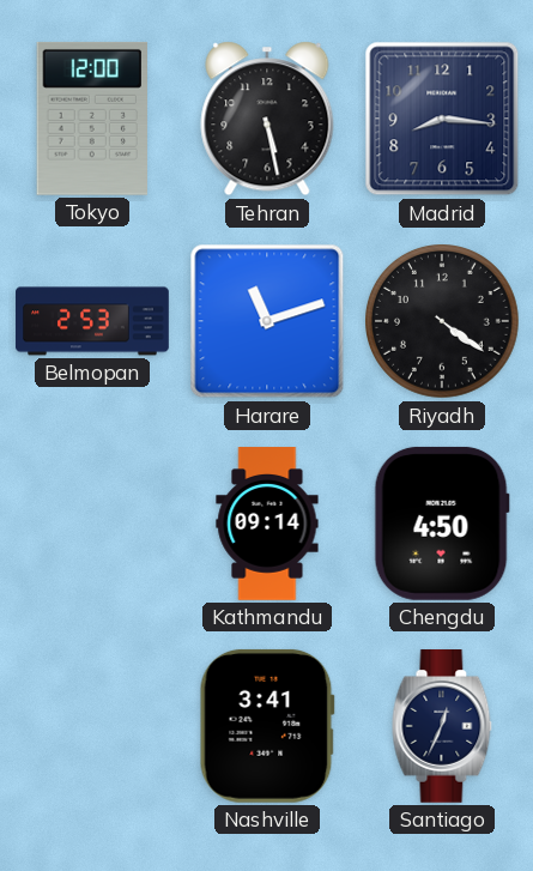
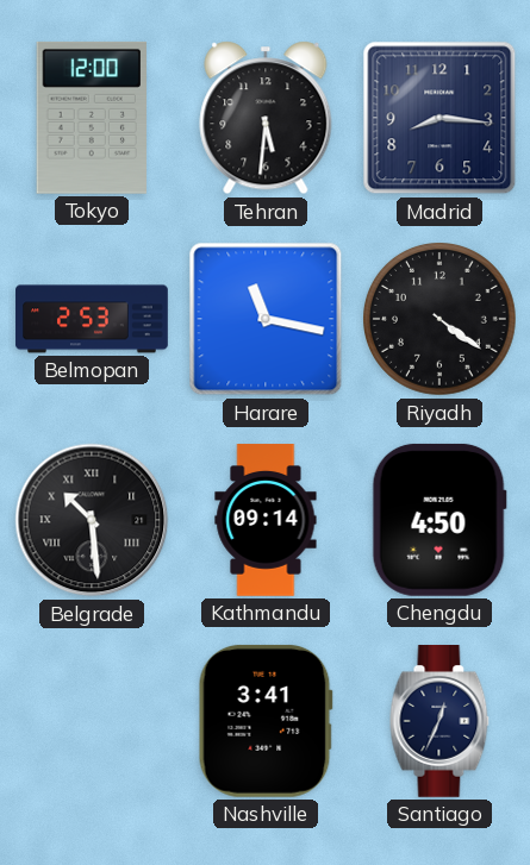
Tehran: 5:28 -> 5:31
Harare: 11:12 -> 11:17
Belgrade: none -> 10:29
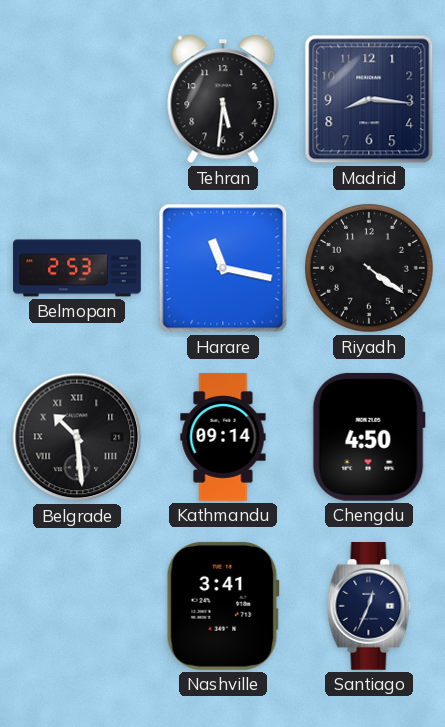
Tokyo: 12:00 -> none
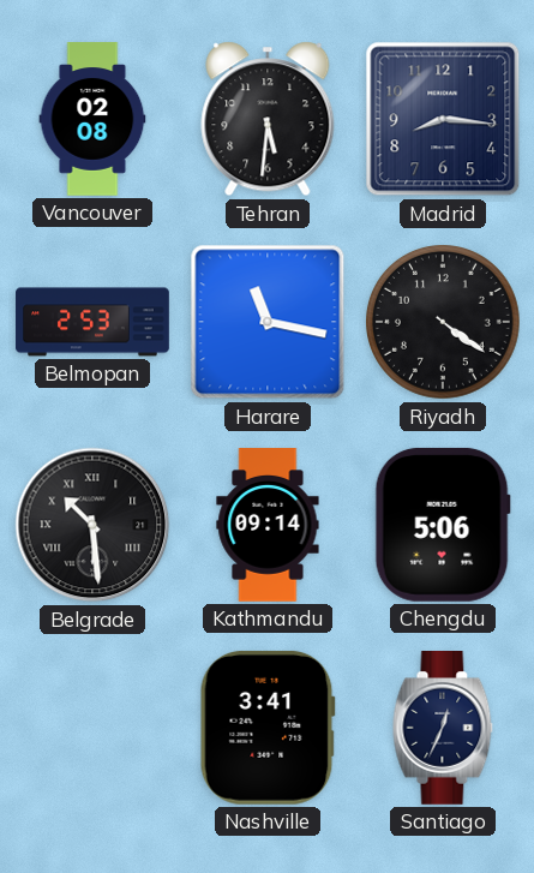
Vancouver: none -> 02:08
Chengdu: 4:50 -> 5:06
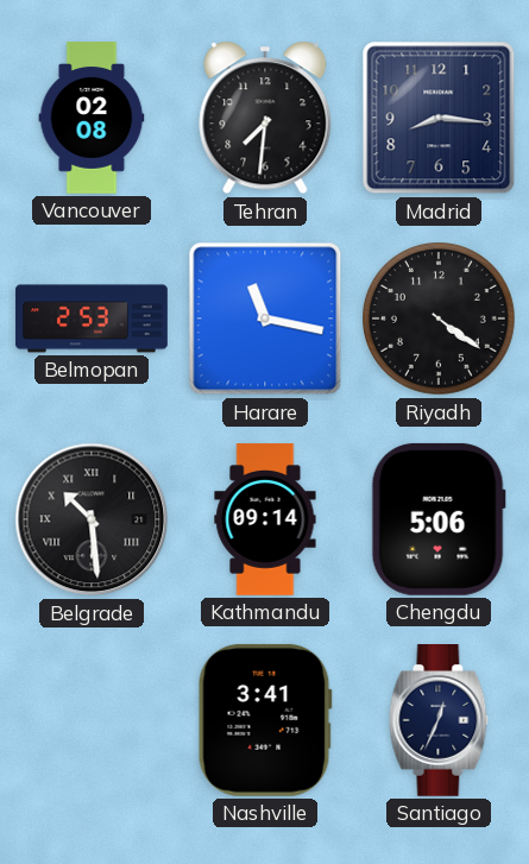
Tehran: 5:31 -> 7:31
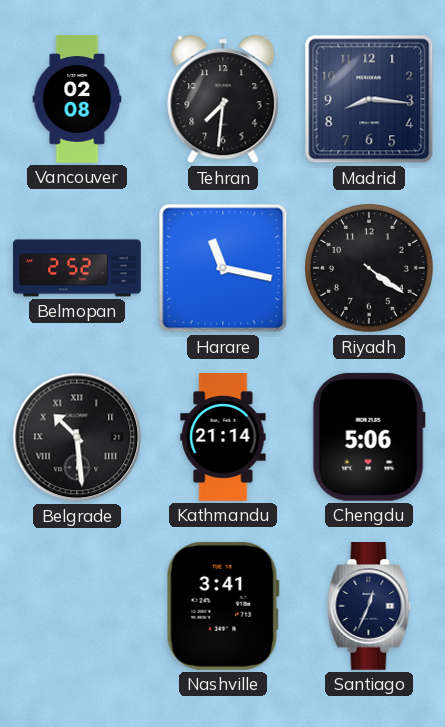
Belmopan: 2:53 -> 2:52
Kathmandu: 09:14 -> 21:14
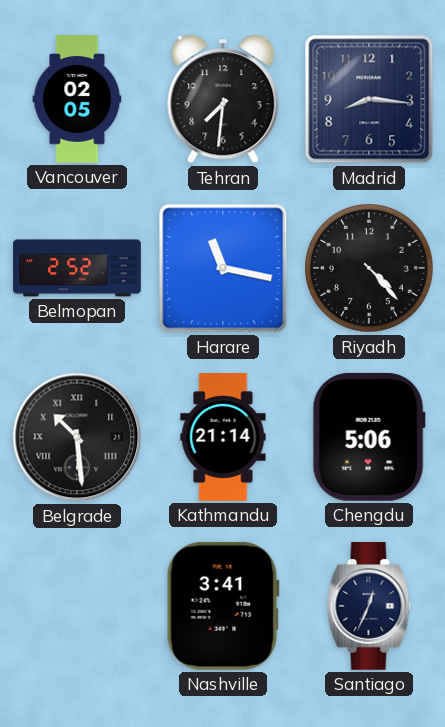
Vancouver: 02:08 -> 02:05
Riyadh: 4:21 -> 4:23
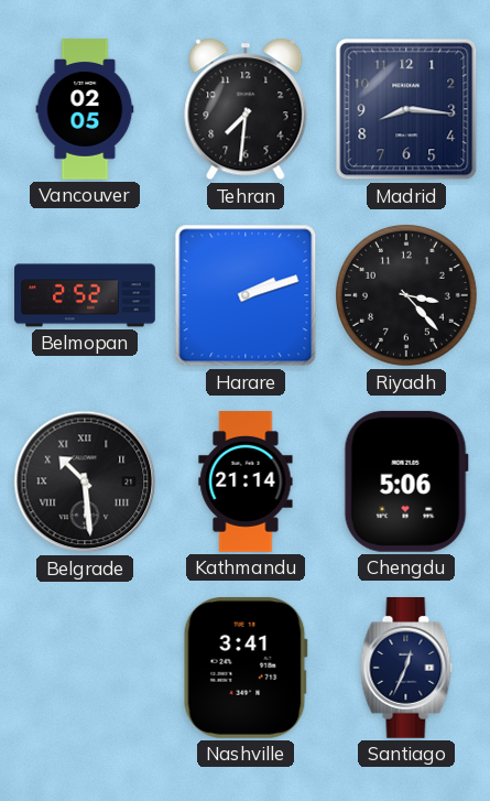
Harare: 11:17 -> 2:12
Riyadh: 4:23 -> 3:23
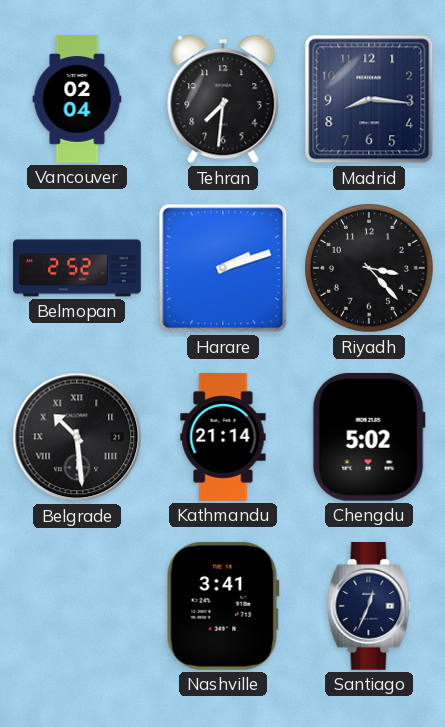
Vancouver: 02:05 -> 02:04
Chengdu: 5:06 -> 5:02
